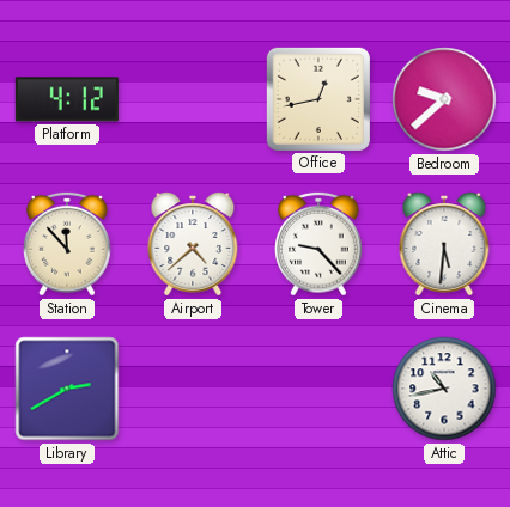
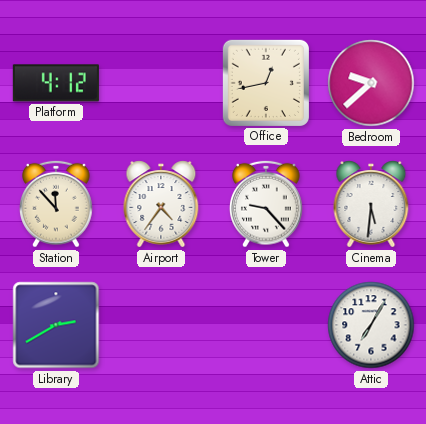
Airport: 4:38 -> 4:36
Attic: 10:43 -> 7:05
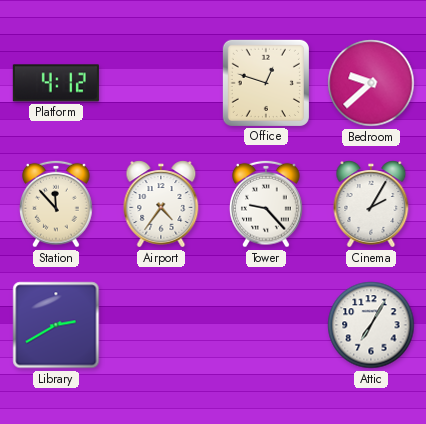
Office: 12:43 -> 12:48
Cinema: 5:31 -> 2:05
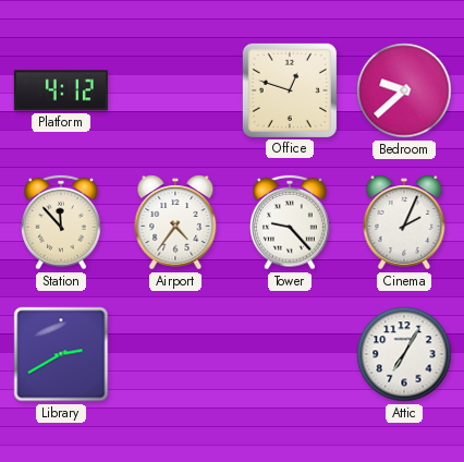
Cinema: 2:05 -> 2:04
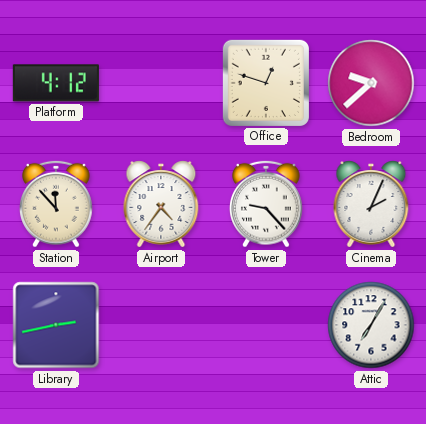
Library: 2:40 -> 2:43
